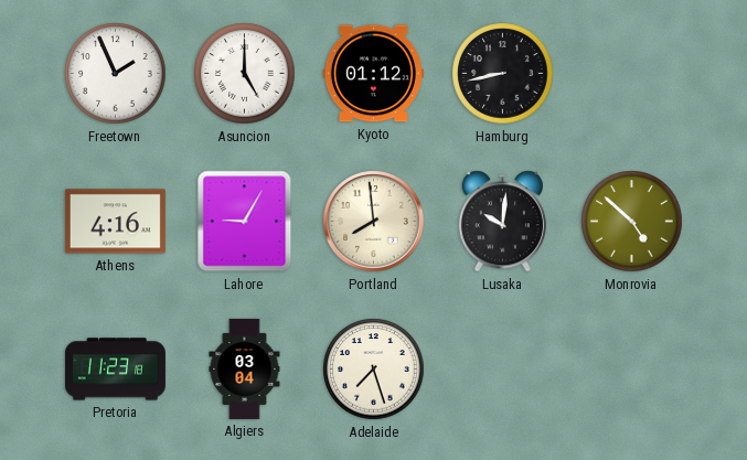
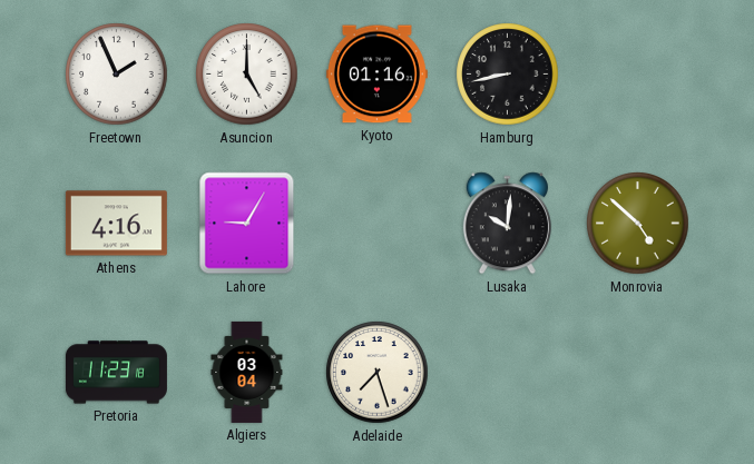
Kyoto: 01:12 -> 01:16
Portland: 7:59 -> none
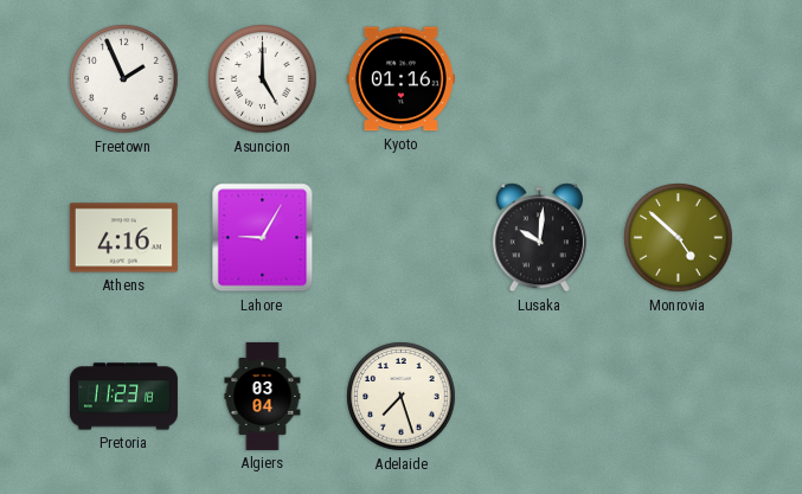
Hamburg: 8:43 -> none
